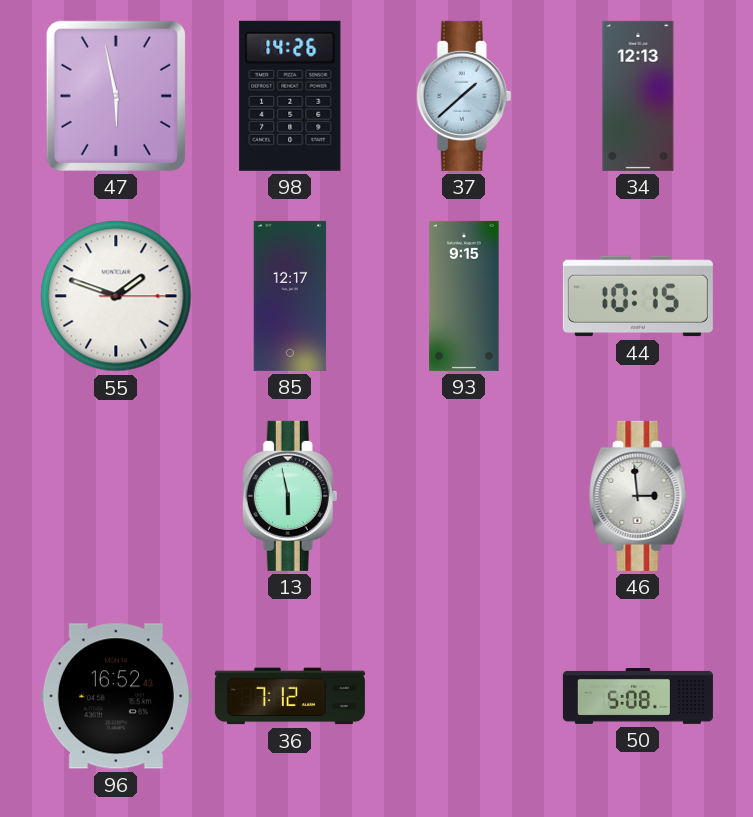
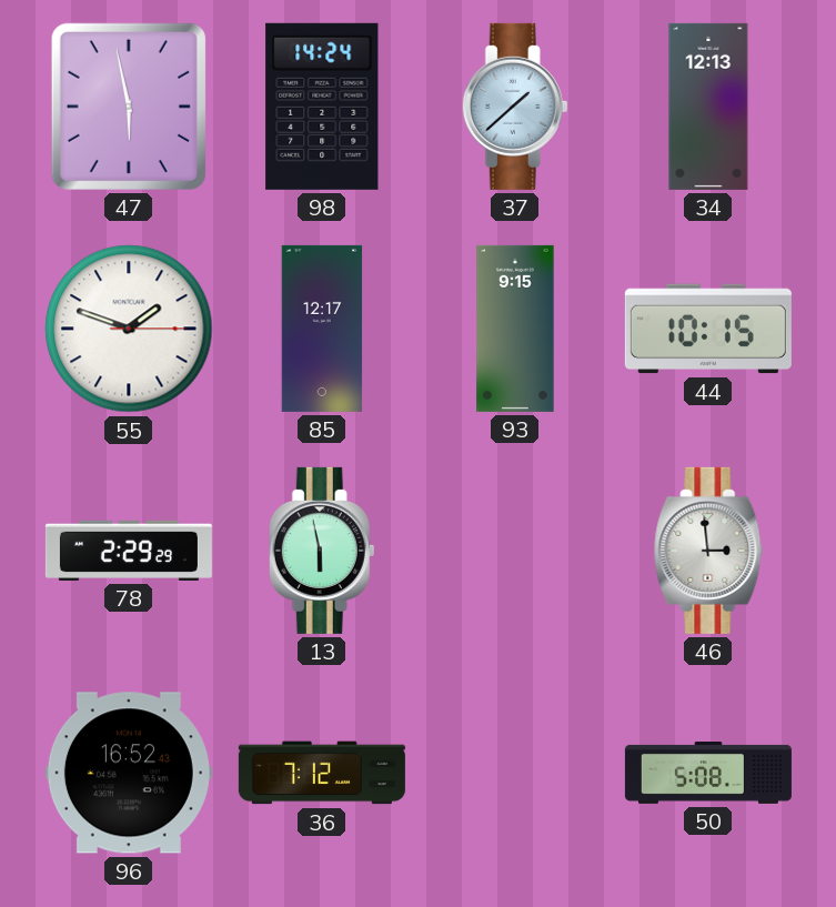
98: 14:26 -> 14:24
78: none -> 2:29
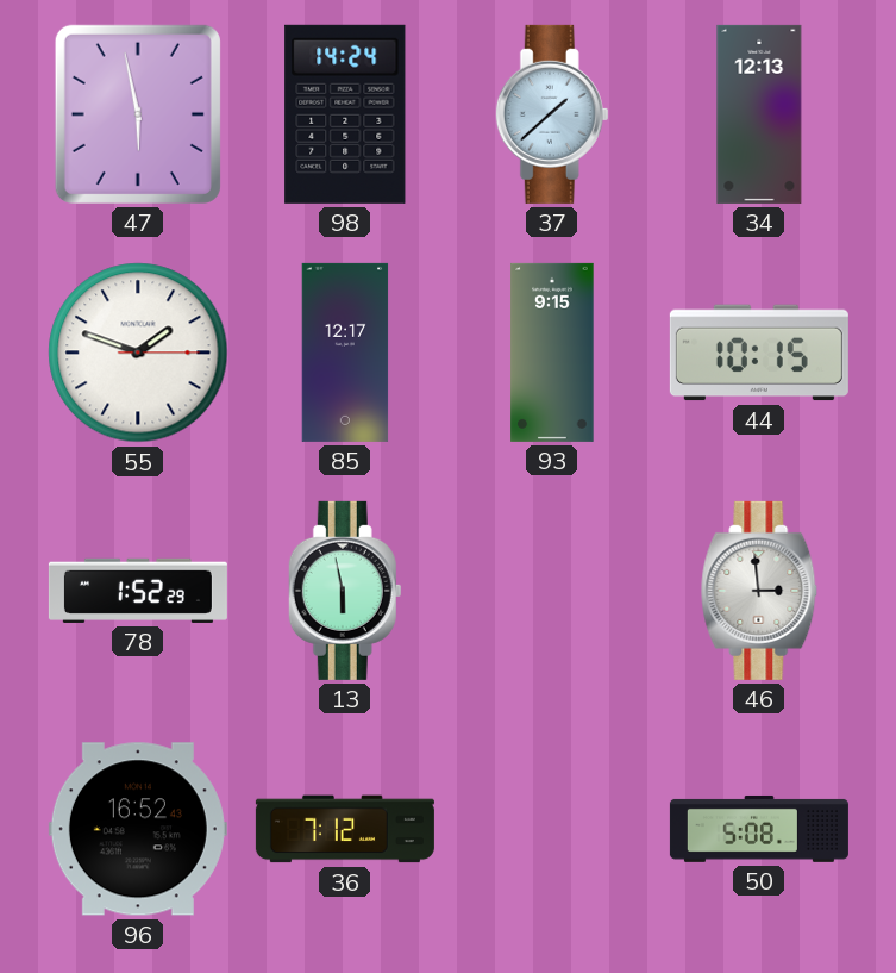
78: 2:29 -> 1:52
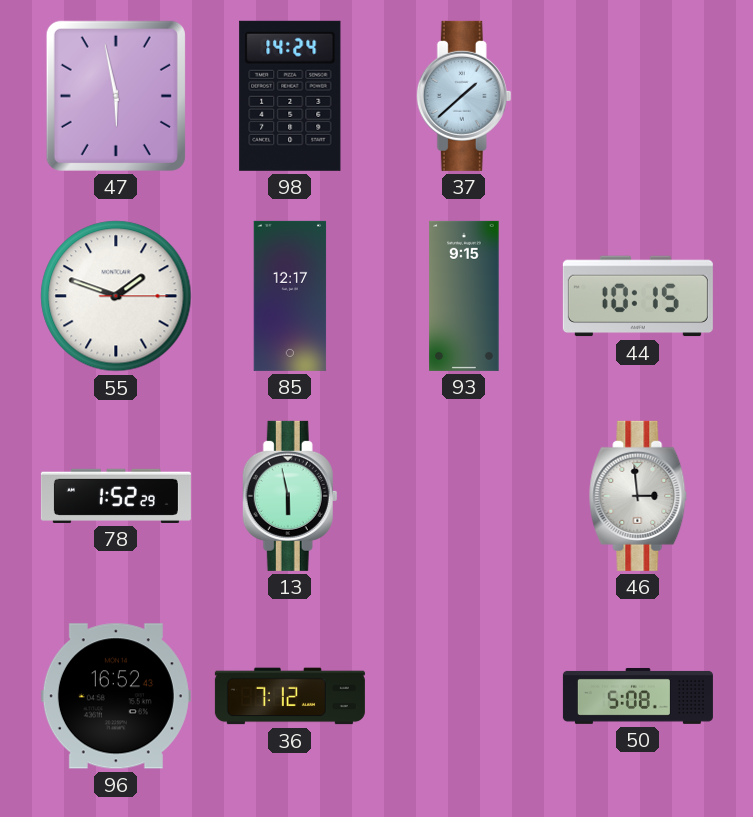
34: 12:13 -> none
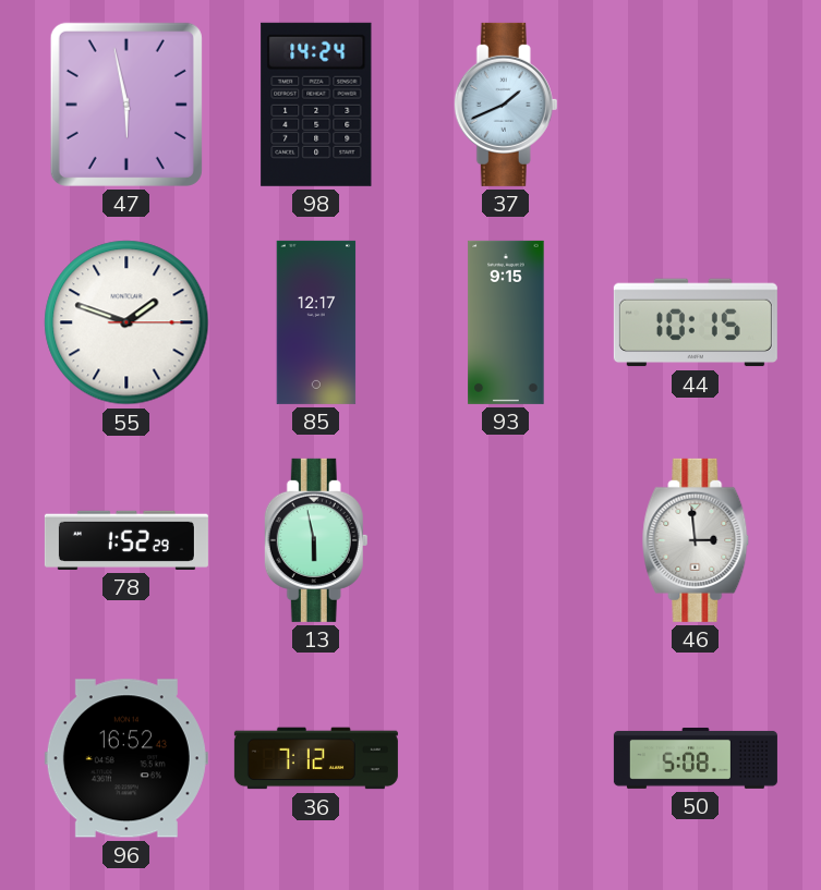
37: 1:38 -> 1:41
